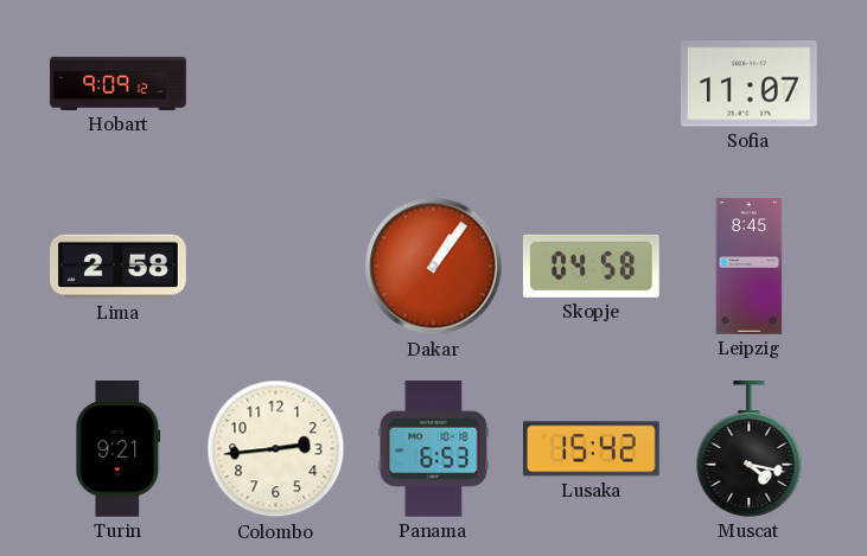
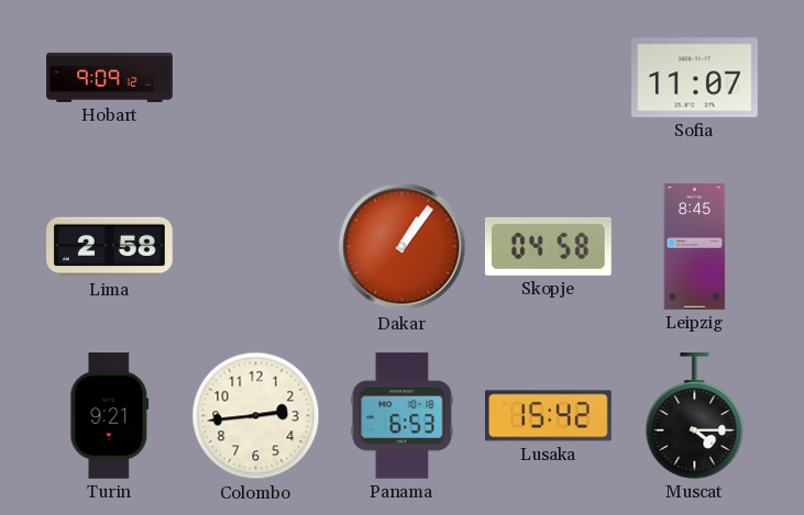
Muscat: 4:17 -> 4:15
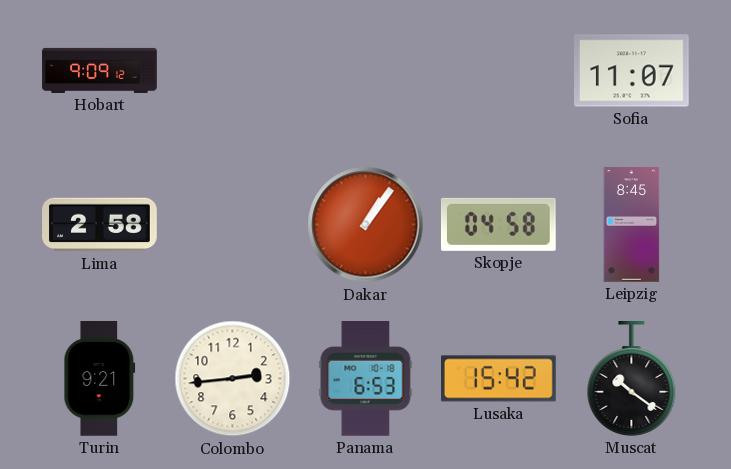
Muscat: 4:15 -> 10:21
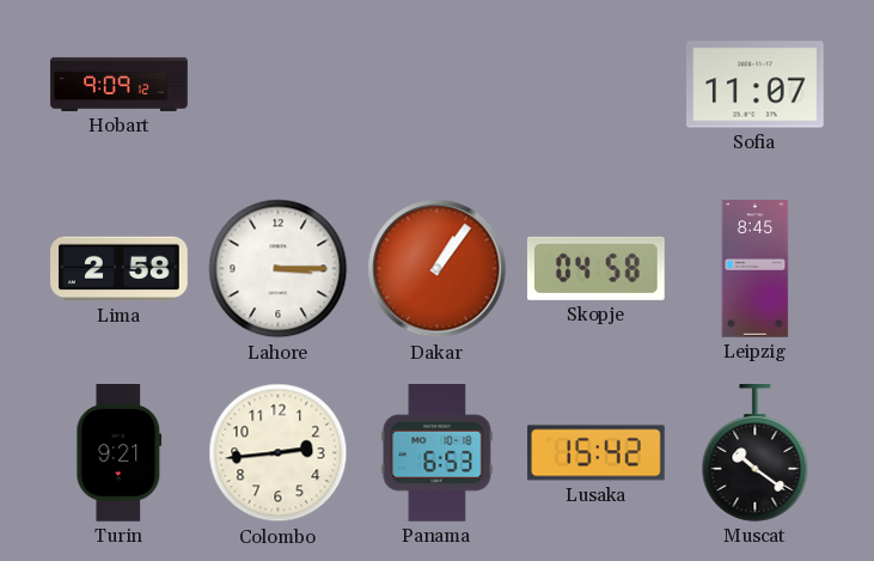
Lahore: none -> 3:15
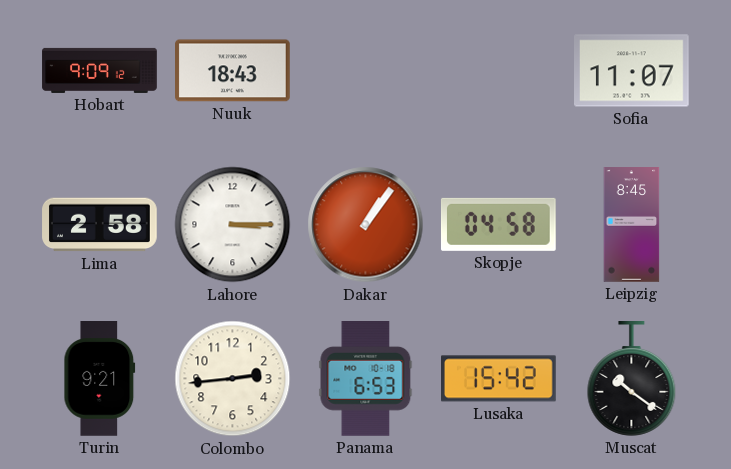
Nuuk: none -> 18:43
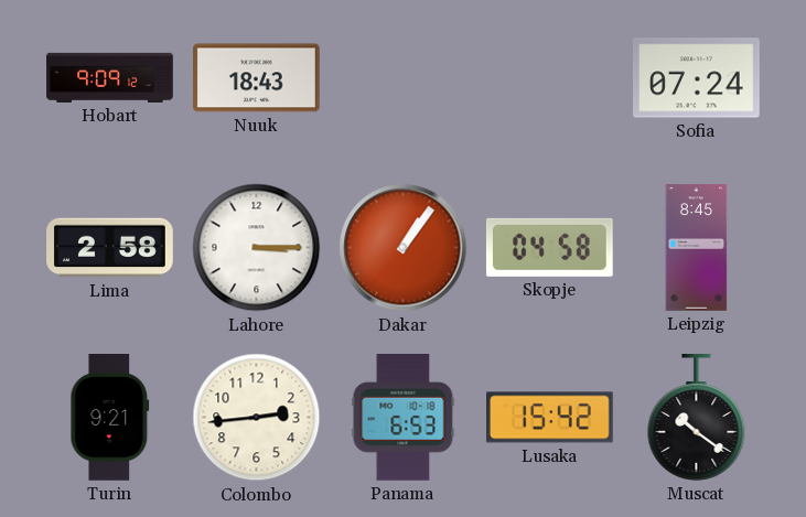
Sofia: 11:07 -> 07:24
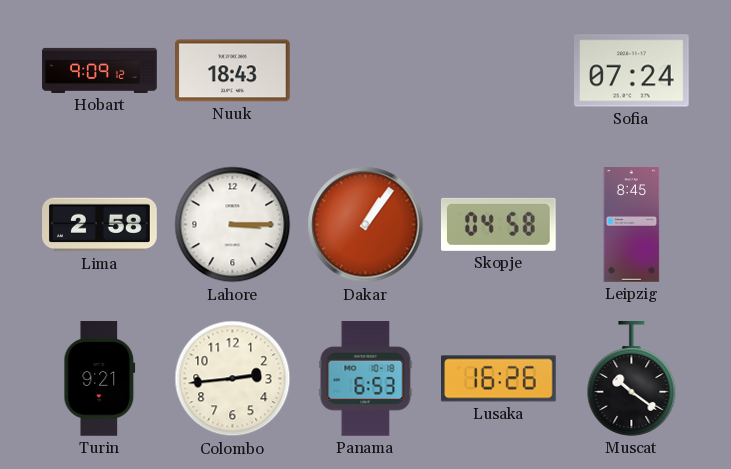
Lusaka: 15:42 -> 16:26
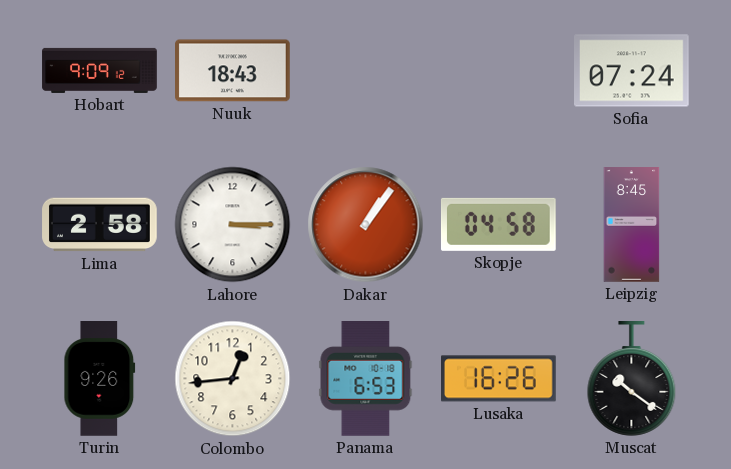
Turin: 9:21 -> 9:26
Colombo: 2:44 -> 12:44
